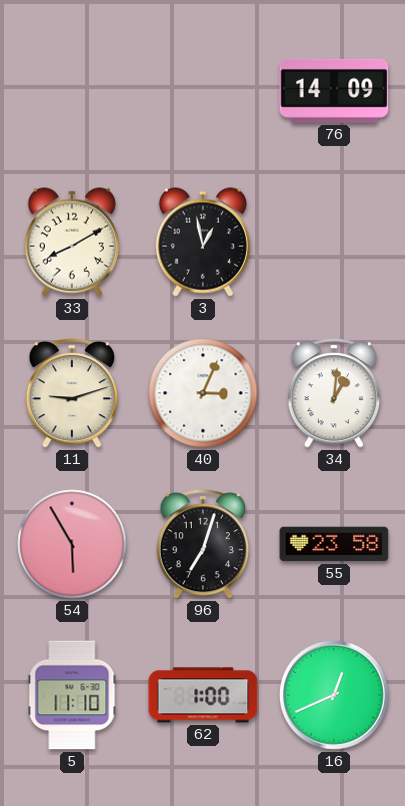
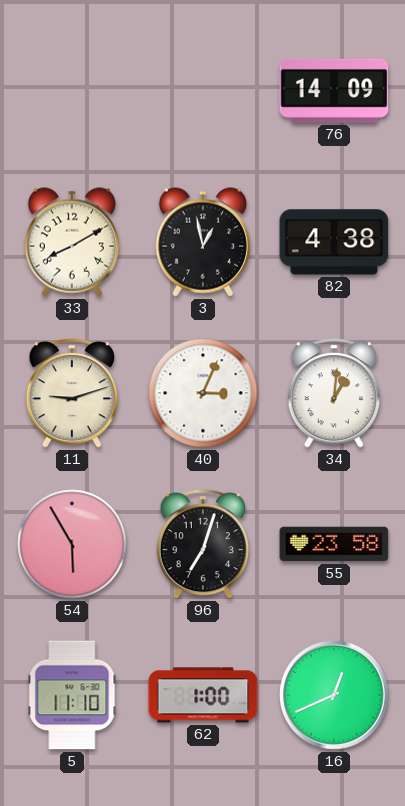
82: none -> 4:38
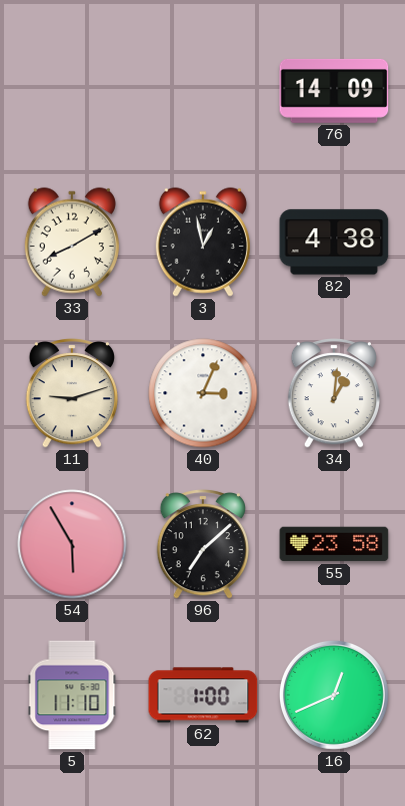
96: 7:03 -> 7:08
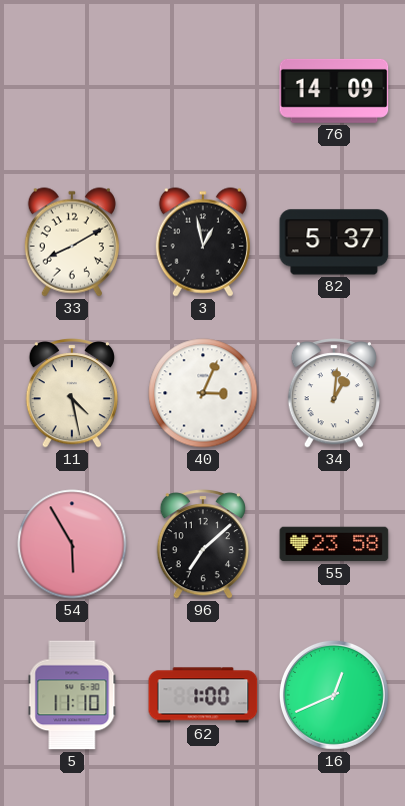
82: 4:38 -> 5:37
11: 9:12 -> 4:28
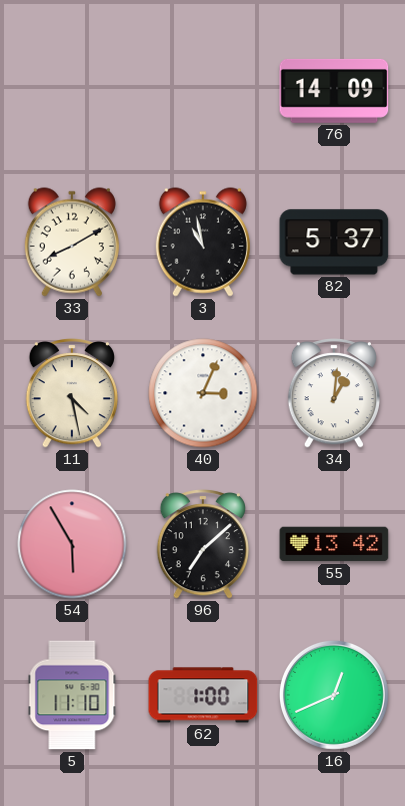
3: 12:58 -> 10:58
55: 23:58 -> 13:42
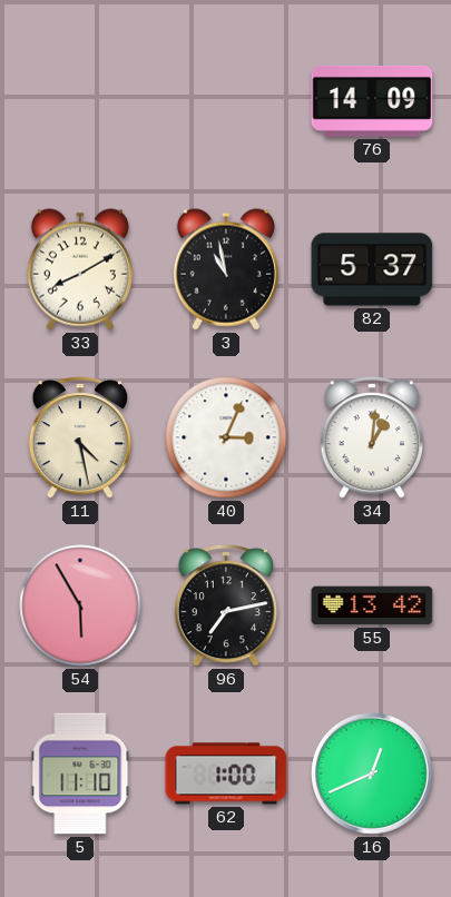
96: 7:08 -> 7:13
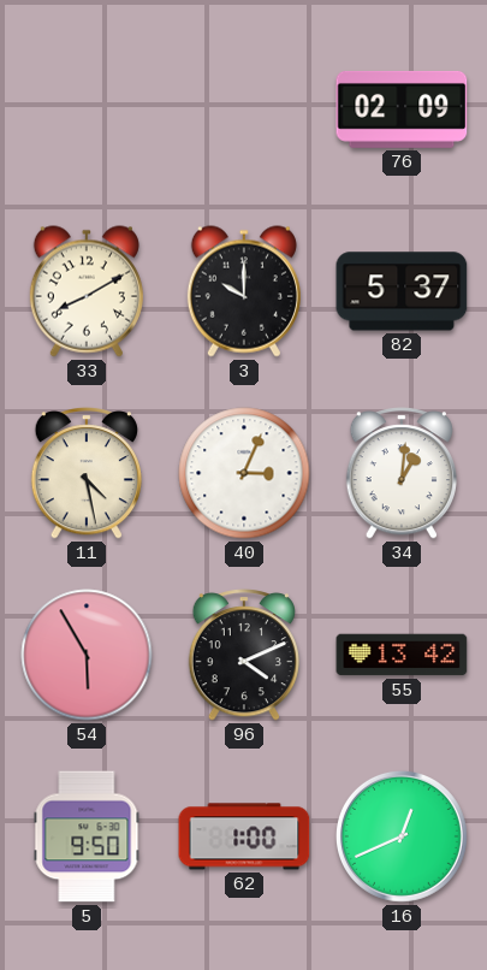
76: 14:09 -> 02:09
3: 10:58 -> 10:00
96: 7:13 -> 4:11
5: 11:10 -> 9:50
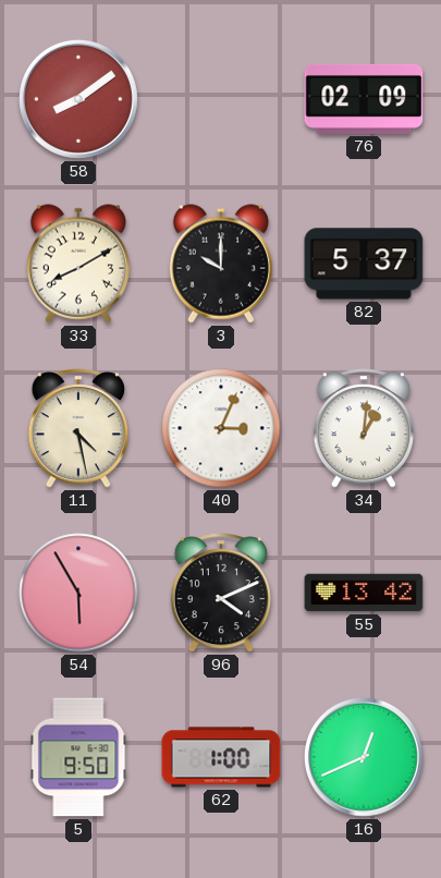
58: none -> 8:09
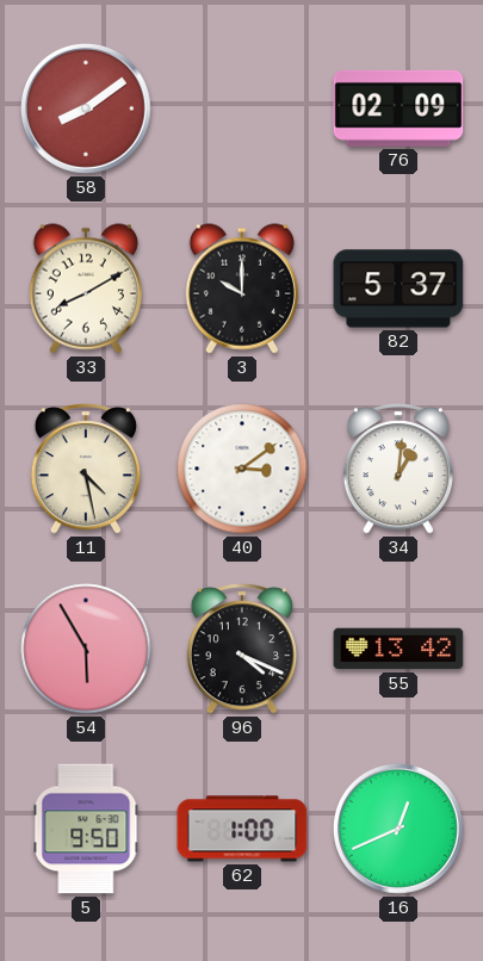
40: 3:04 -> 3:09
96: 4:11 -> 4:19
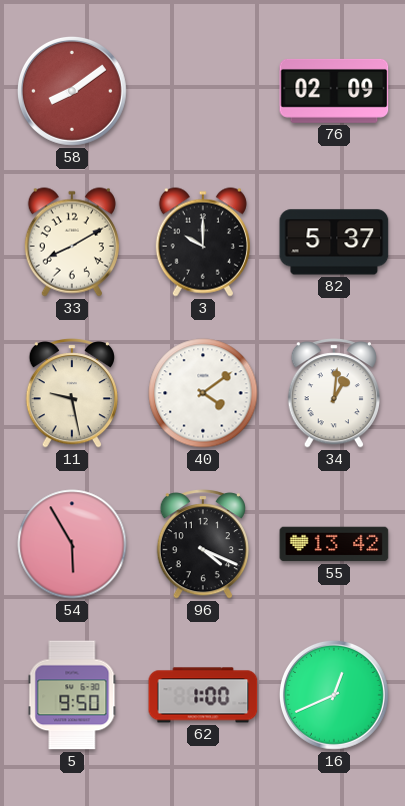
11: 4:28 -> 9:28
40: 3:09 -> 4:09
